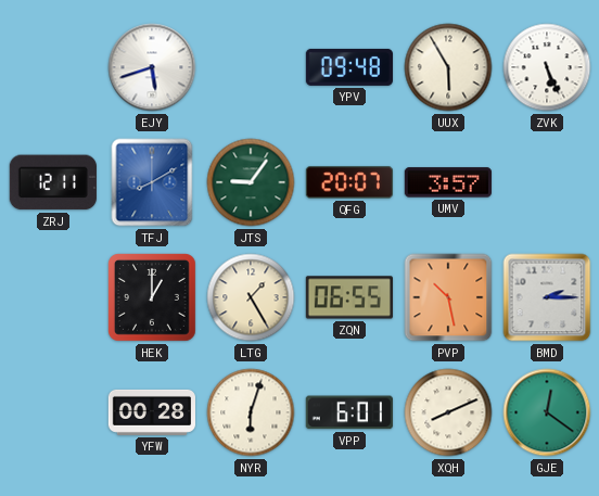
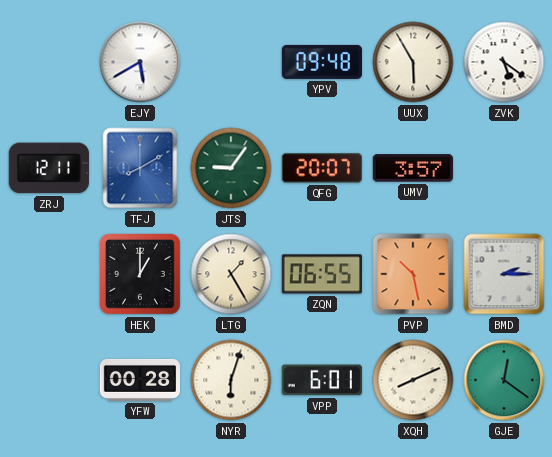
EJY: 5:42 -> 5:40
ZVK: 5:26 -> 5:21
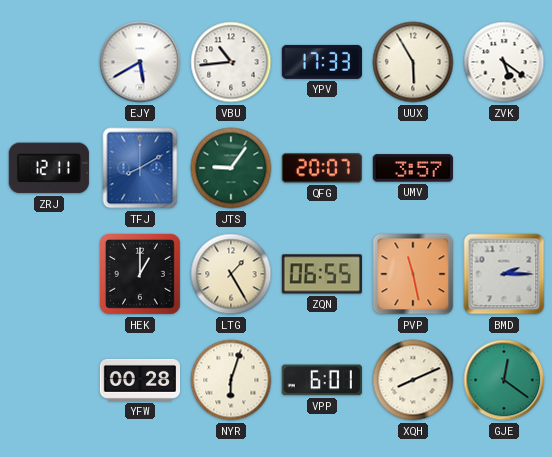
VBU: none -> 10:44
YPV: 09:48 -> 17:33
PVP: 10:28 -> 11:28
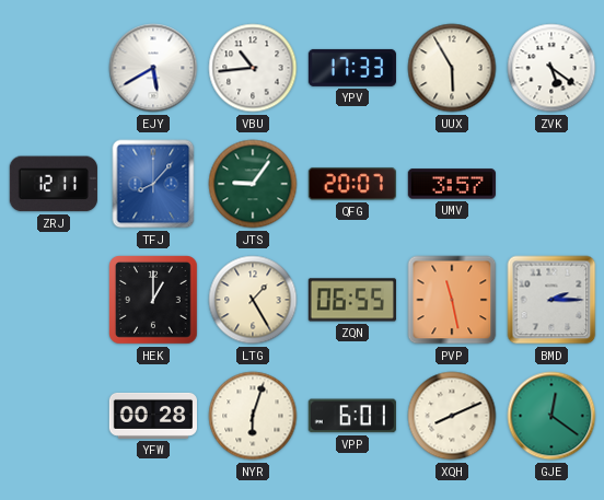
TFJ: 8:10 -> 8:07
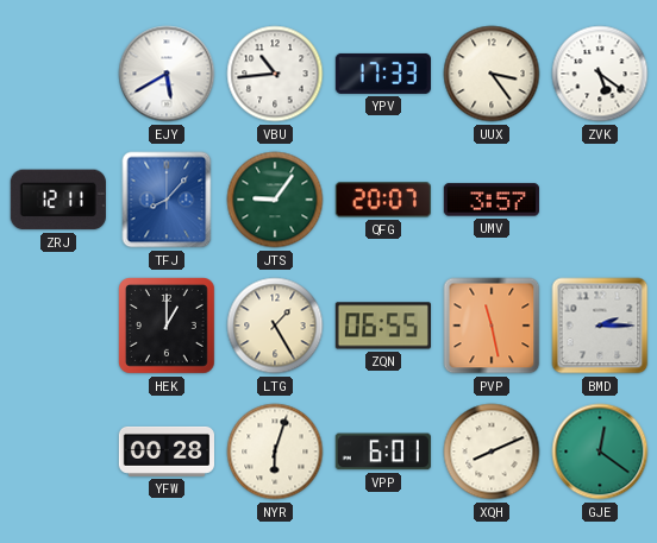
UUX: 5:55 -> 3:24
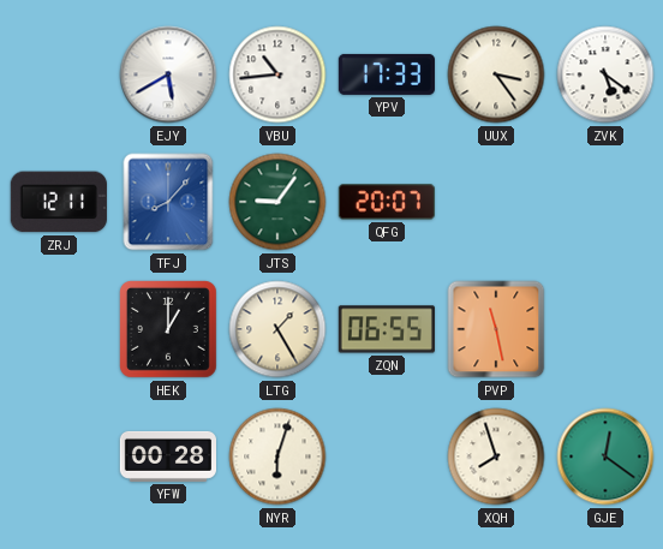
UMV: 3:57 -> none
BMD: 2:15 -> none
VPP: 6:01 -> none
XQH: 8:11 -> 7:57
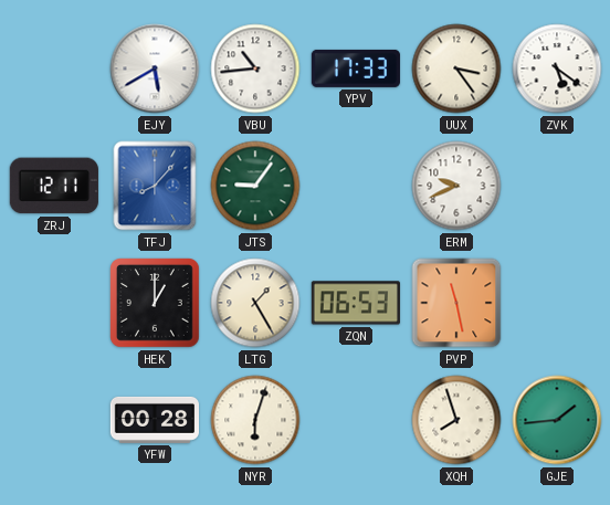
QFG: 20:07 -> none
ERM: none -> 9:41
ZQN: 06:55 -> 06:53
GJE: 12:21 -> 1:44
